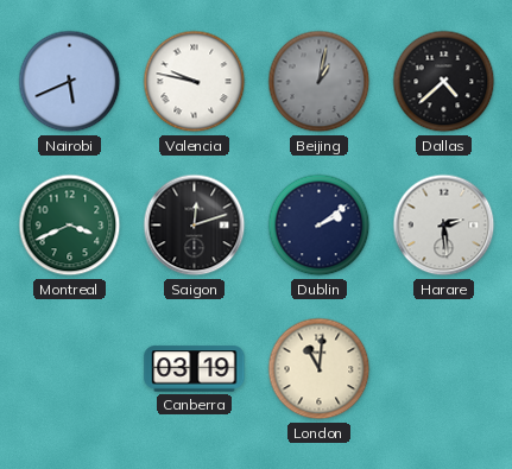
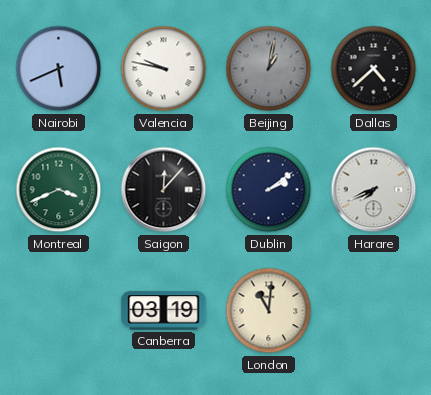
Saigon: 12:12 -> 12:07
Harare: 2:29 -> 7:41
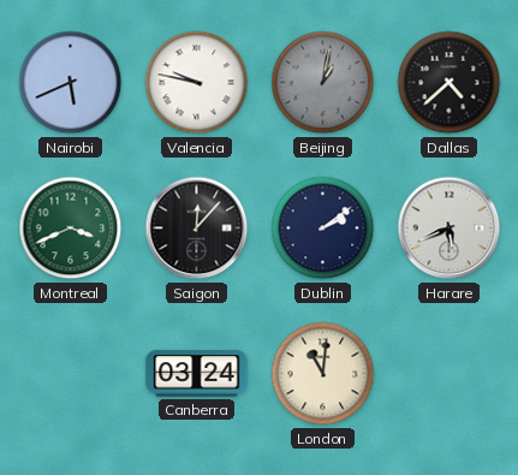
Harare: 7:41 -> 5:41
Canberra: 03:19 -> 03:24
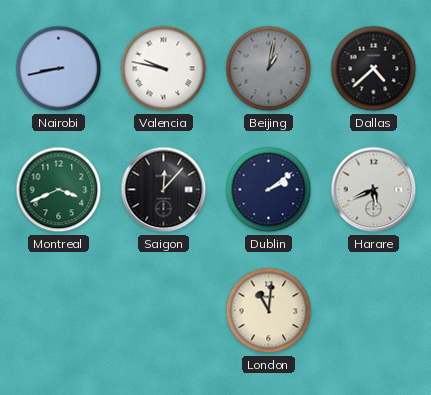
Nairobi: 5:41 -> 8:43
Canberra: 03:24 -> none
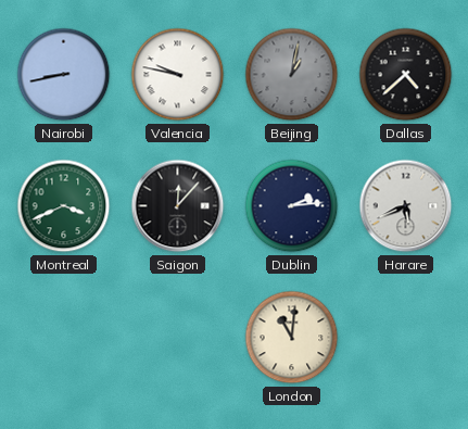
Dublin: 2:09 -> 2:14
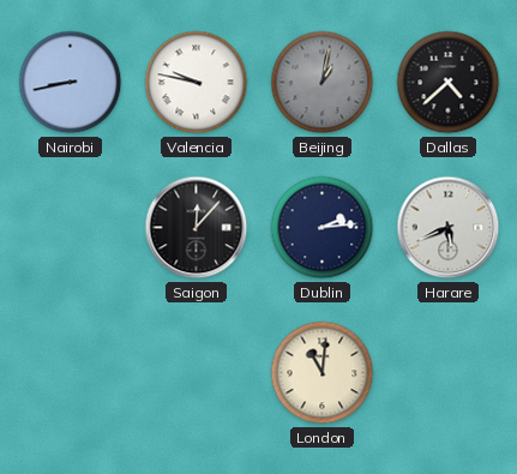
Montreal: 3:41 -> none
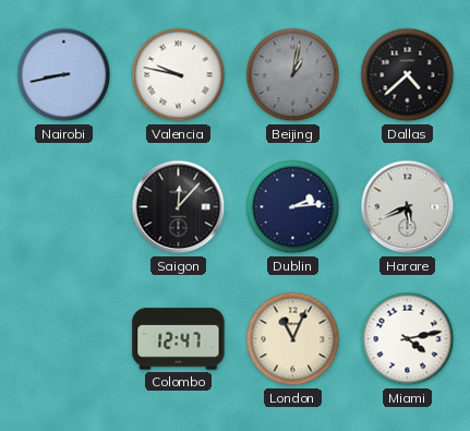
Colombo: none -> 12:47
London: 11:01 -> 11:04
Miami: none -> 4:13
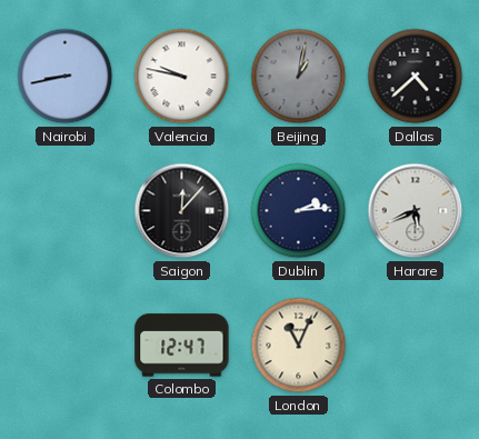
Miami: 4:13 -> none
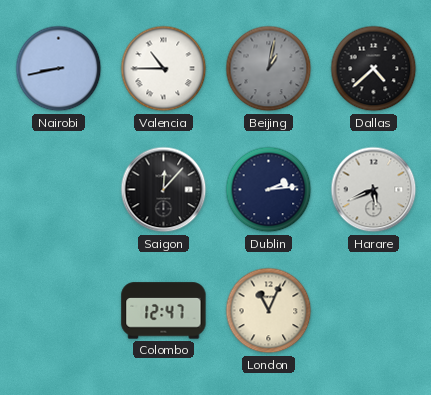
Valencia: 9:47 -> 10:45
